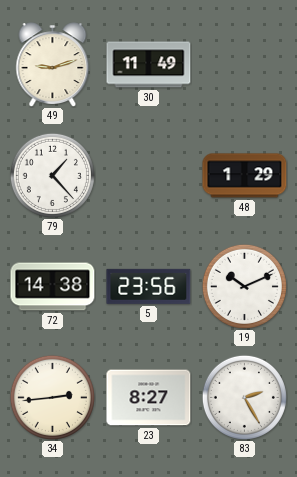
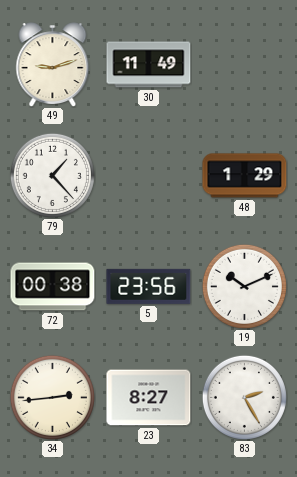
72: 14:38 -> 00:38
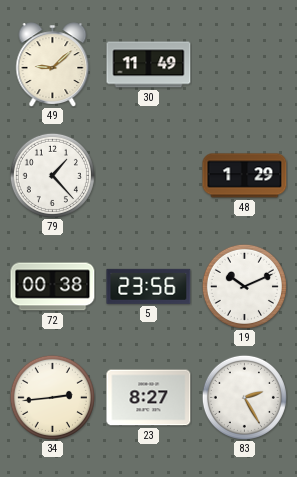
49: 9:12 -> 9:08
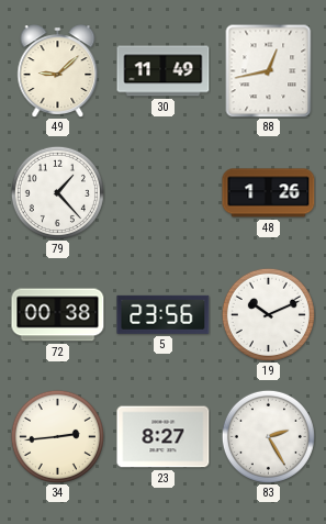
88: none -> 12:43
48: 1:29 -> 1:26
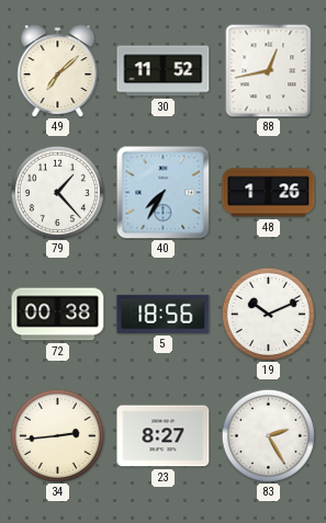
49: 9:08 -> 7:08
30: 11:49 -> 11:52
40: none -> 7:35
5: 23:56 -> 18:56
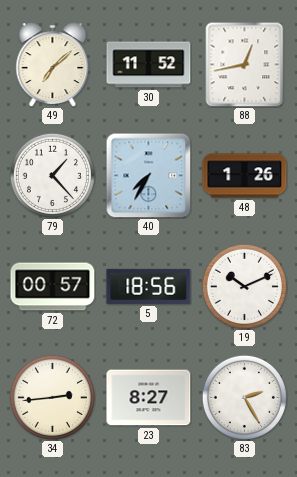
72: 00:38 -> 00:57
